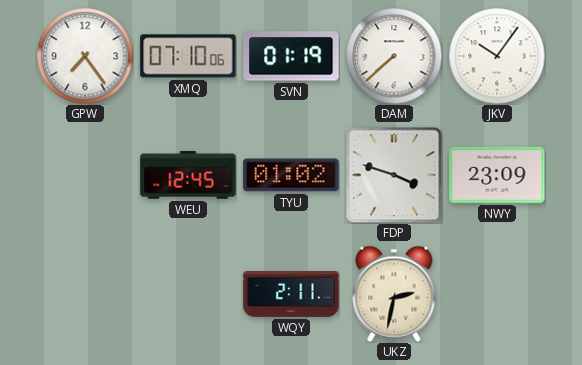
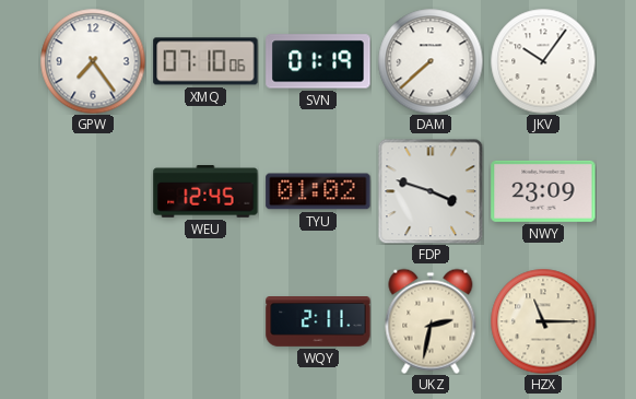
HZX: none -> 11:15
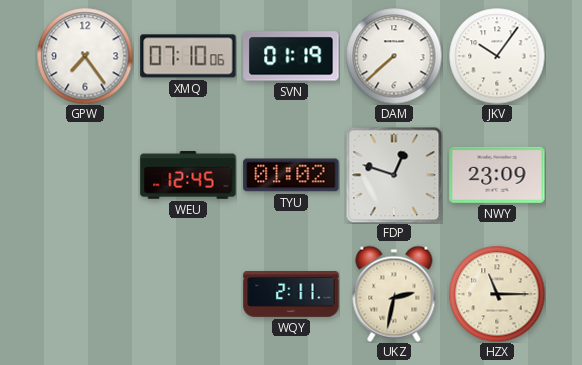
FDP: 3:48 -> 12:48
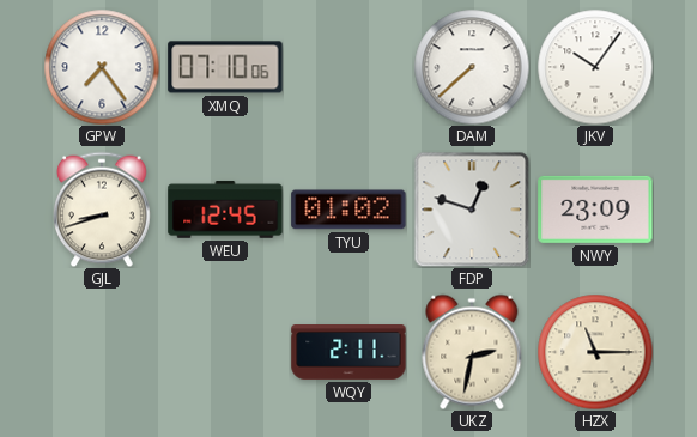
SVN: 01:19 -> none
GJL: none -> 8:42
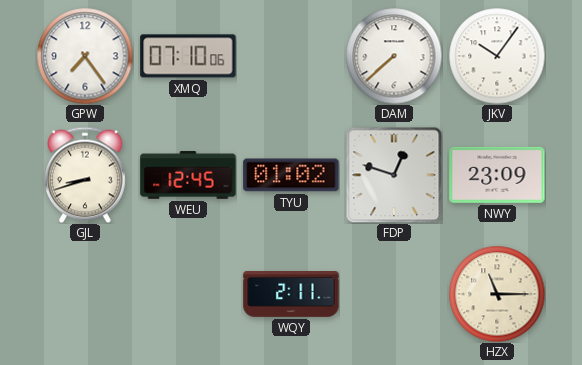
UKZ: 2:32 -> none
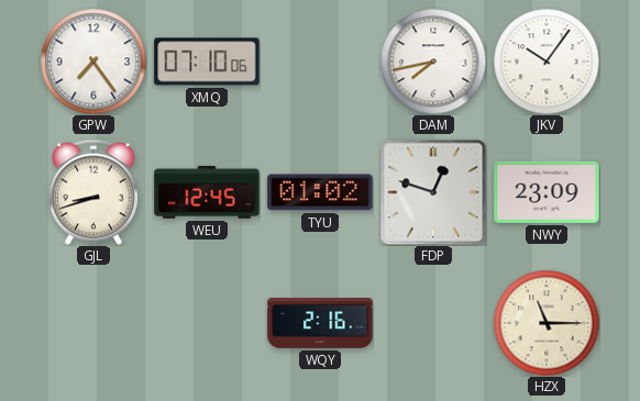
DAM: 7:38 -> 7:43
WQY: 2:11 -> 2:16
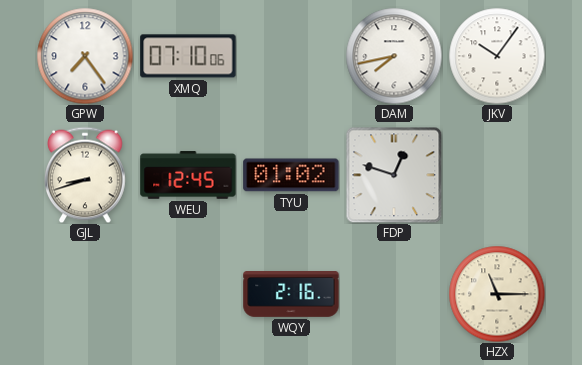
NWY: 23:09 -> none
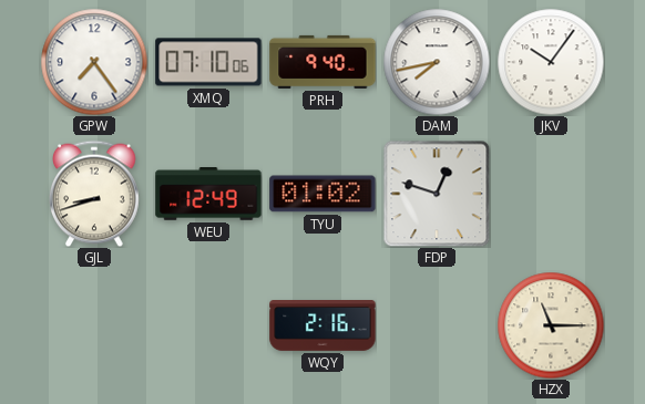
PRH: none -> 9:40
WEU: 12:45 -> 12:49
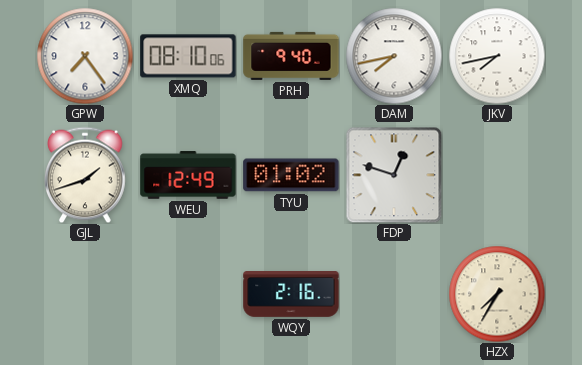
XMQ: 07:10 -> 08:10
JKV: 10:06 -> 7:43
GJL: 8:42 -> 1:42
HZX: 11:15 -> 7:35
